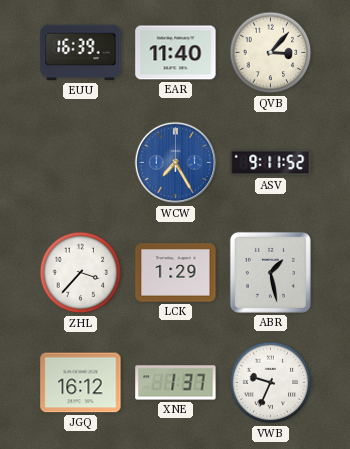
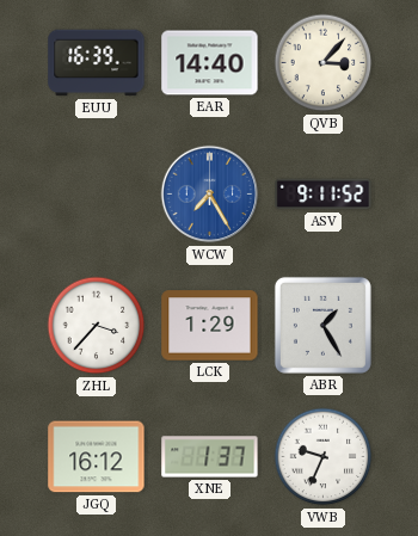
EAR: 11:40 -> 14:40
ABR: 1:28 -> 1:25
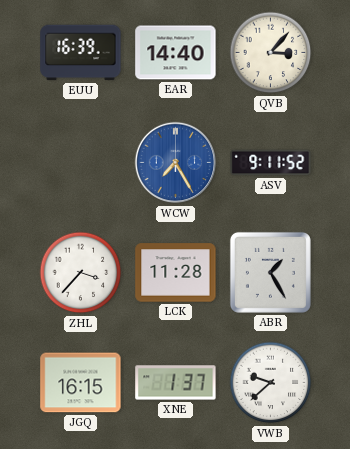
LCK: 1:29 -> 11:28
JGQ: 16:12 -> 16:15
VWB: 9:34 -> 9:38
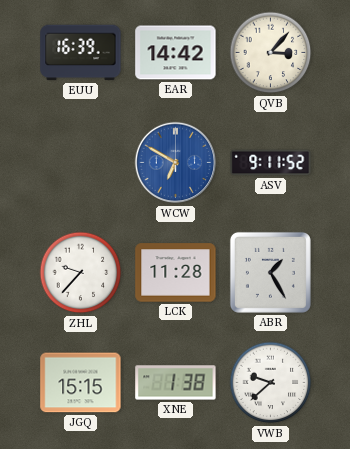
EAR: 14:40 -> 14:42
WCW: 7:25 -> 6:50
ZHL: 3:37 -> 9:37
JGQ: 16:15 -> 15:15
XNE: 1:37 -> 1:38
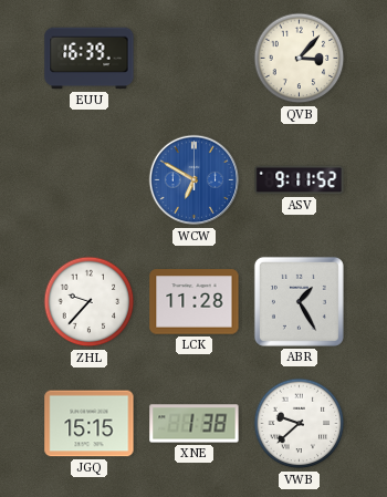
EAR: 14:42 -> none
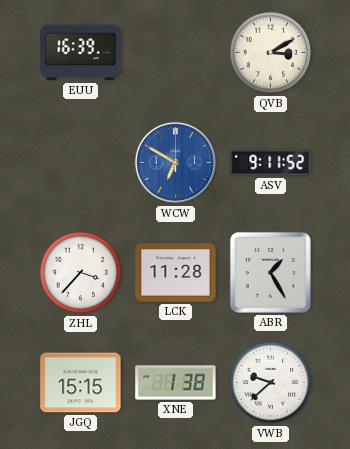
QVB: 3:07 -> 3:10
ZHL: 9:37 -> 3:37
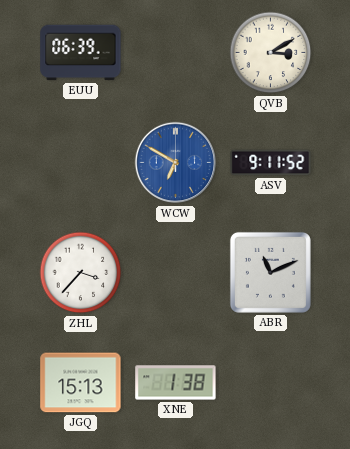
EUU: 16:39 -> 06:39
LCK: 11:28 -> none
ABR: 1:25 -> 11:11
JGQ: 15:15 -> 15:13
VWB: 9:38 -> none
